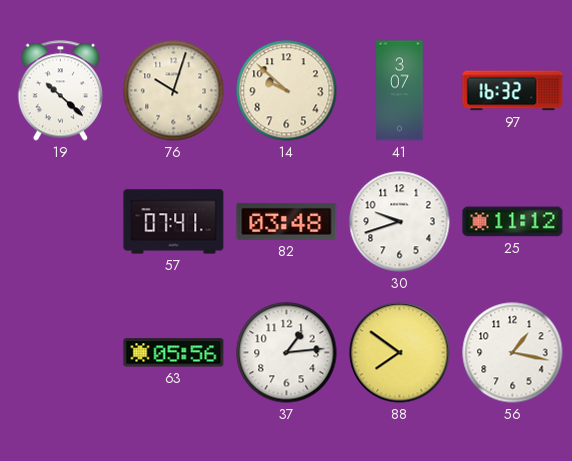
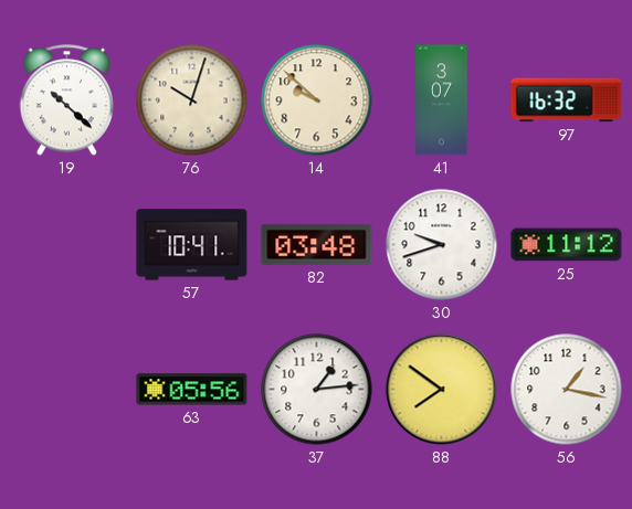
57: 07:41 -> 10:41
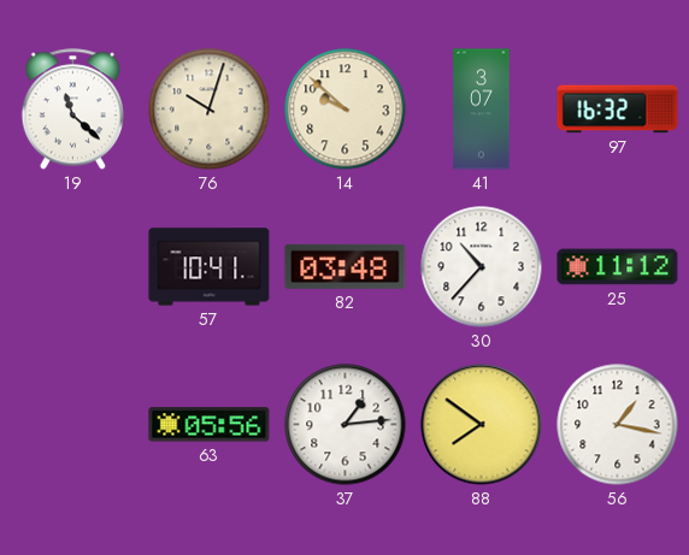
19: 10:22 -> 11:22
30: 9:42 -> 10:37
